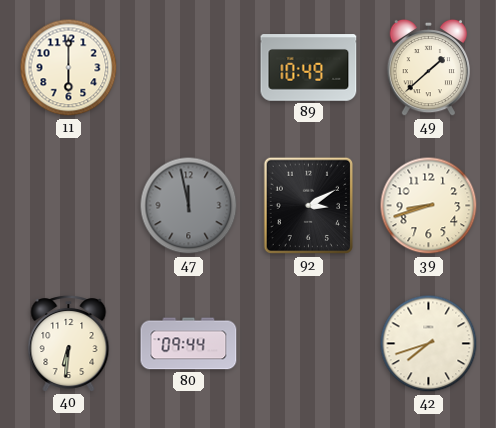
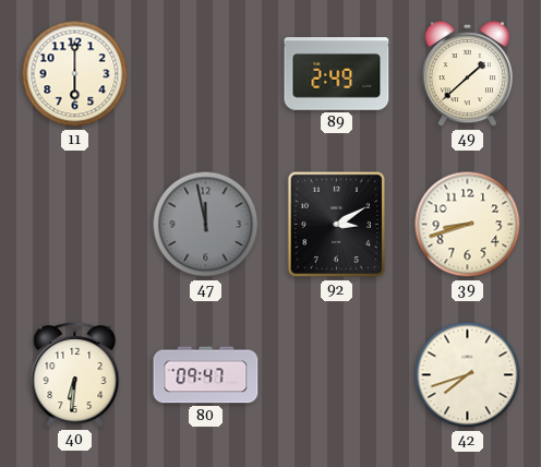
89: 10:49 -> 2:49
80: 09:44 -> 09:47
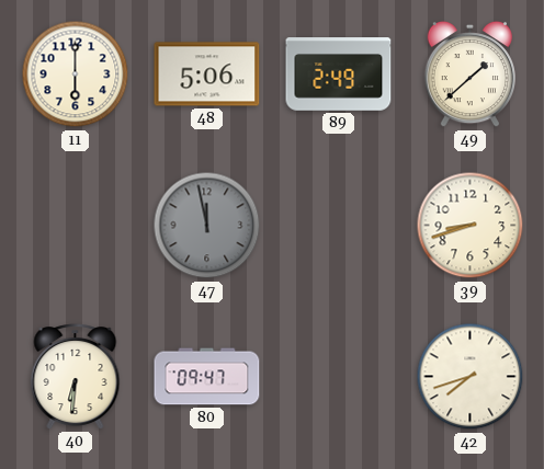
48: none -> 5:06
92: 3:10 -> none
